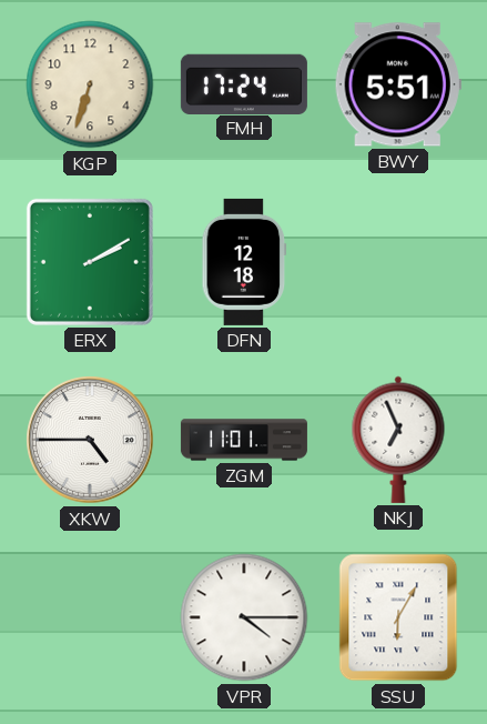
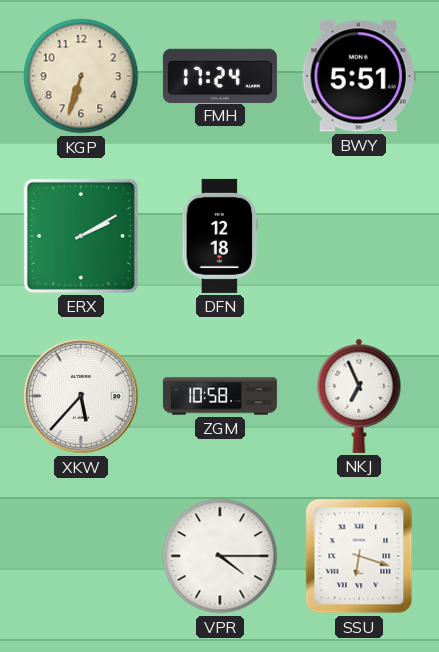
XKW: 4:45 -> 5:37
ZGM: 11:01 -> 10:58
SSU: 6:05 -> 6:18
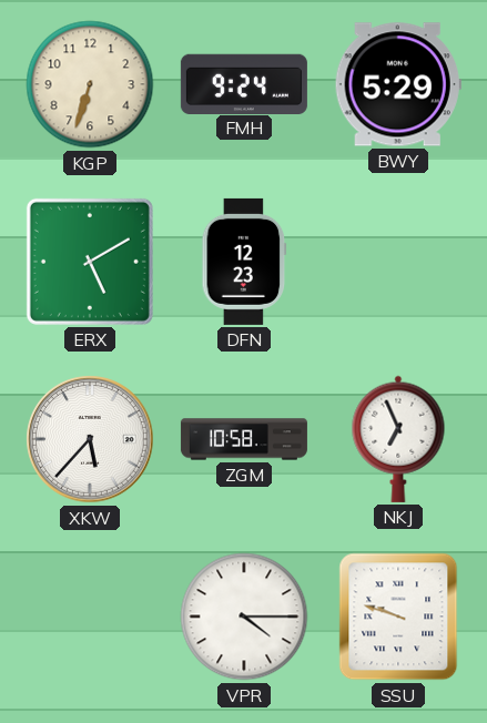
FMH: 17:24 -> 9:24
BWY: 5:51 -> 5:29
ERX: 2:10 -> 5:10
DFN: 12:18 -> 12:23
SSU: 6:18 -> 9:48
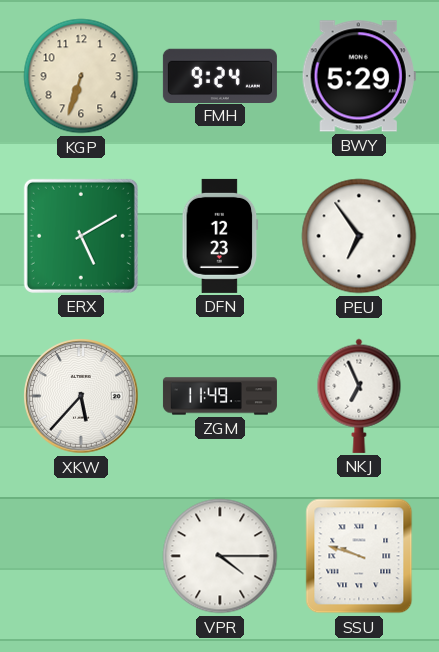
PEU: none -> 6:54
ZGM: 10:58 -> 11:49
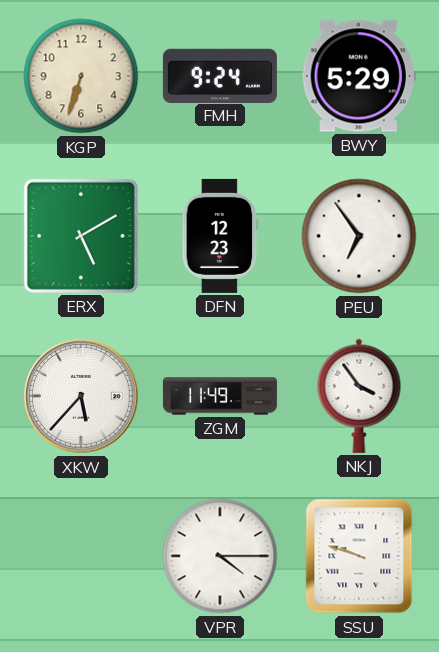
NKJ: 6:56 -> 3:54
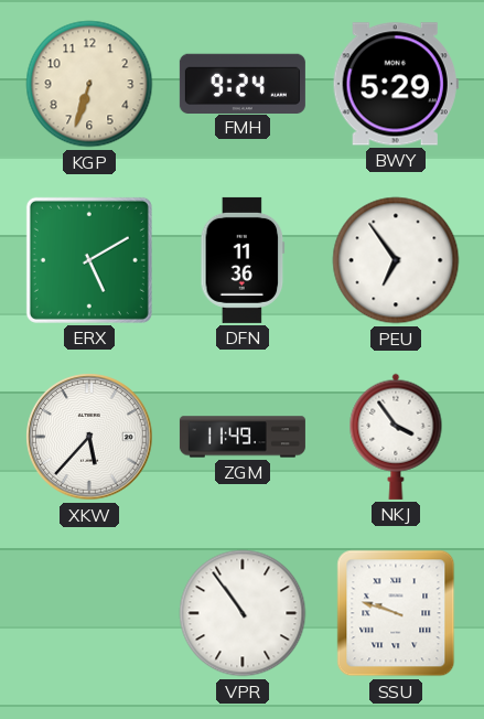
DFN: 12:23 -> 11:36
VPR: 4:15 -> 10:54
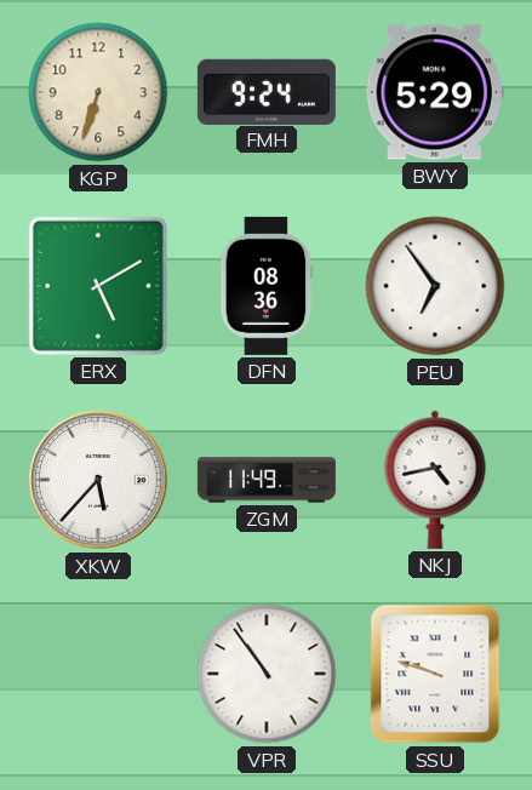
DFN: 11:36 -> 08:36
NKJ: 3:54 -> 4:43
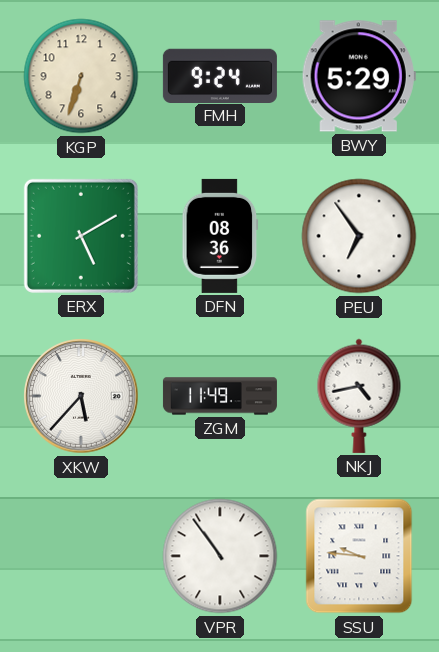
SSU: 9:48 -> 9:46
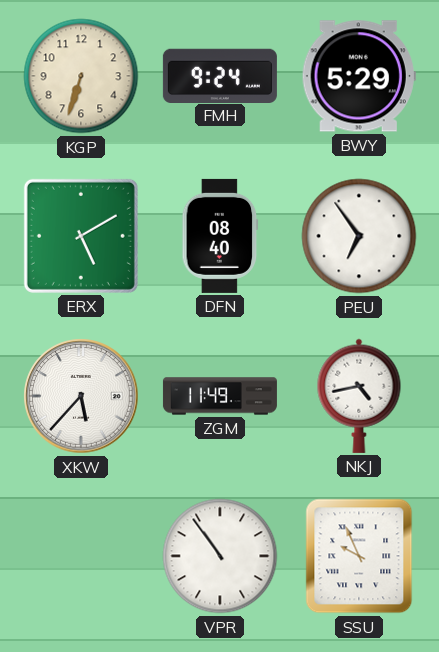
DFN: 08:36 -> 08:40
SSU: 9:46 -> 9:56
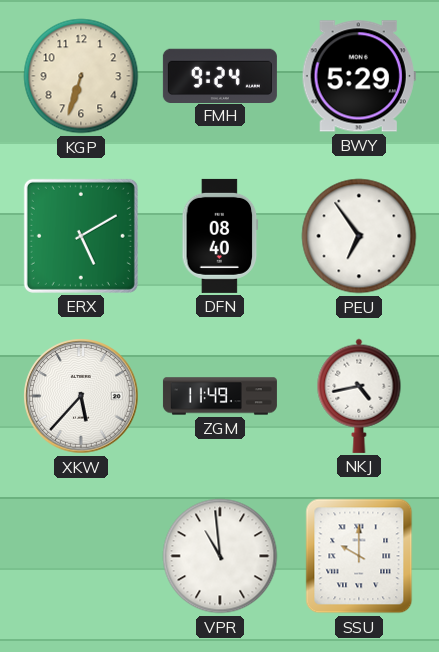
VPR: 10:54 -> 10:59
SSU: 9:56 -> 10:00
